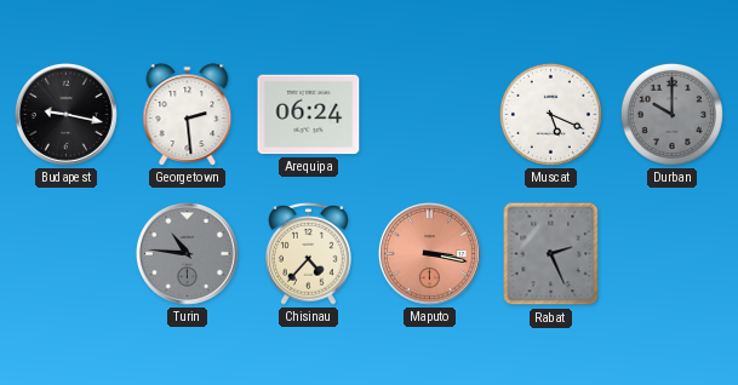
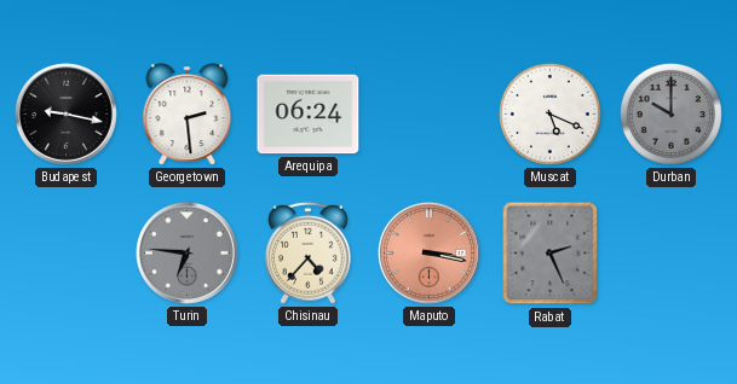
Turin: 10:46 -> 6:46
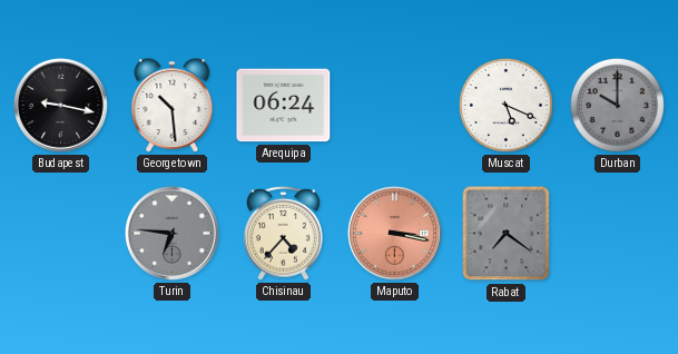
Georgetown: 2:29 -> 10:29
Rabat: 2:26 -> 7:21
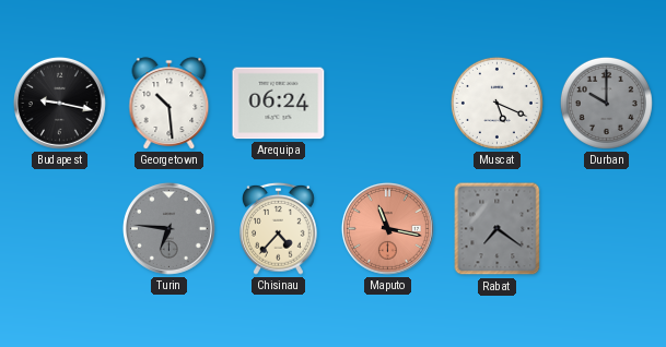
Maputo: 3:17 -> 11:17
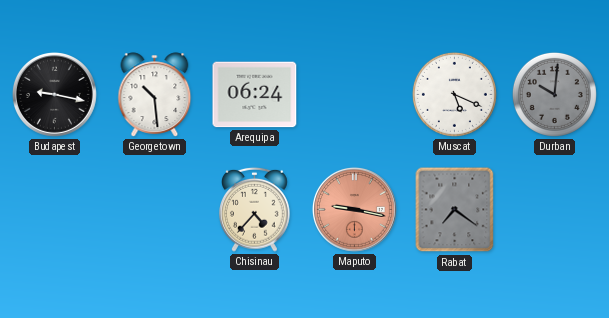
Durban: 10:00 -> 10:01
Turin: 6:46 -> none
Maputo: 11:17 -> 9:17
